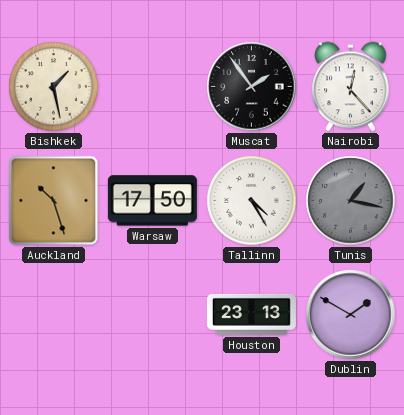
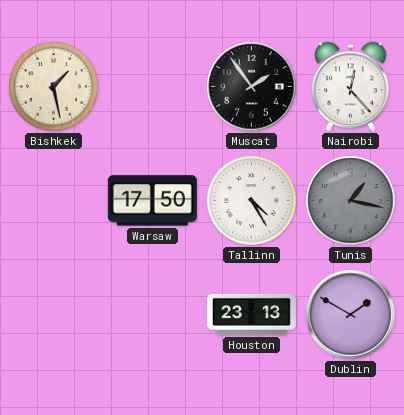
Auckland: 10:27 -> none
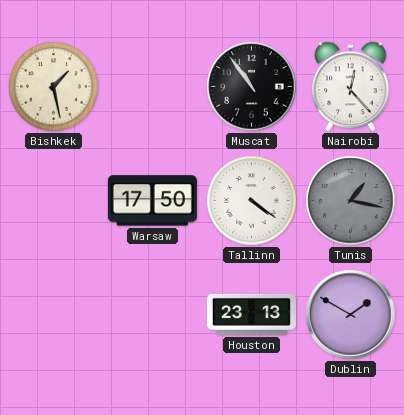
Muscat: 1:54 -> 10:54
Tallinn: 4:25 -> 4:21
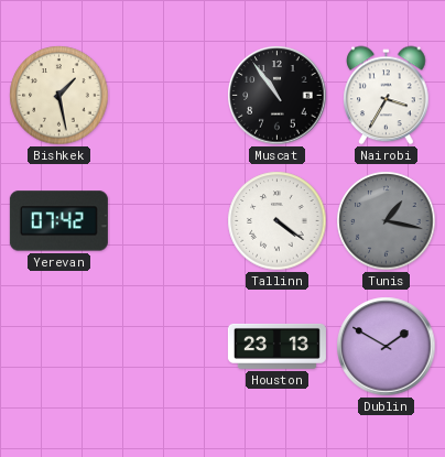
Nairobi: 12:23 -> 3:35
Yerevan: none -> 07:42
Warsaw: 17:50 -> none
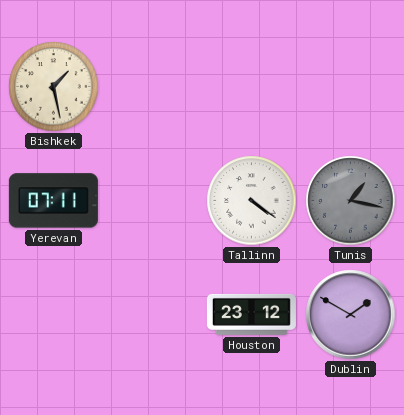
Muscat: 10:54 -> none
Nairobi: 3:35 -> none
Yerevan: 07:42 -> 07:11
Houston: 23:13 -> 23:12
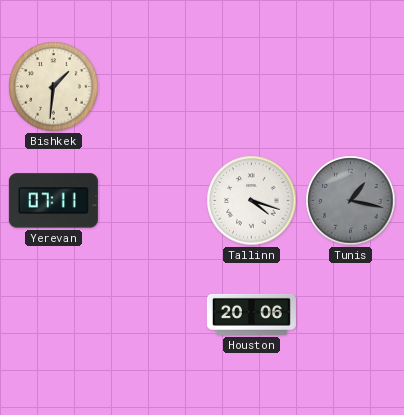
Bishkek: 1:28 -> 1:31
Tallinn: 4:21 -> 4:18
Houston: 23:12 -> 20:06
Dublin: 1:50 -> none
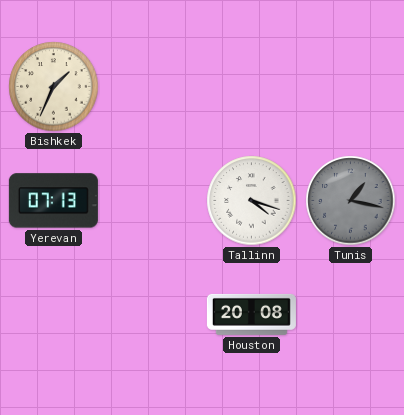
Bishkek: 1:31 -> 1:34
Yerevan: 07:11 -> 07:13
Houston: 20:06 -> 20:08
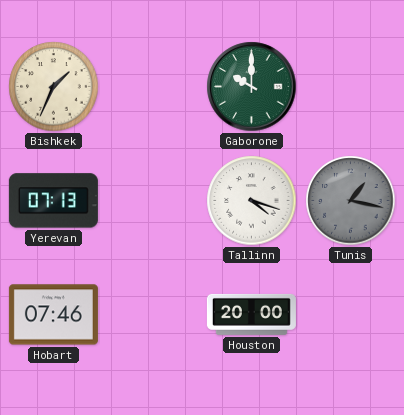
Gaborone: none -> 10:00
Hobart: none -> 07:46
Houston: 20:08 -> 20:00
